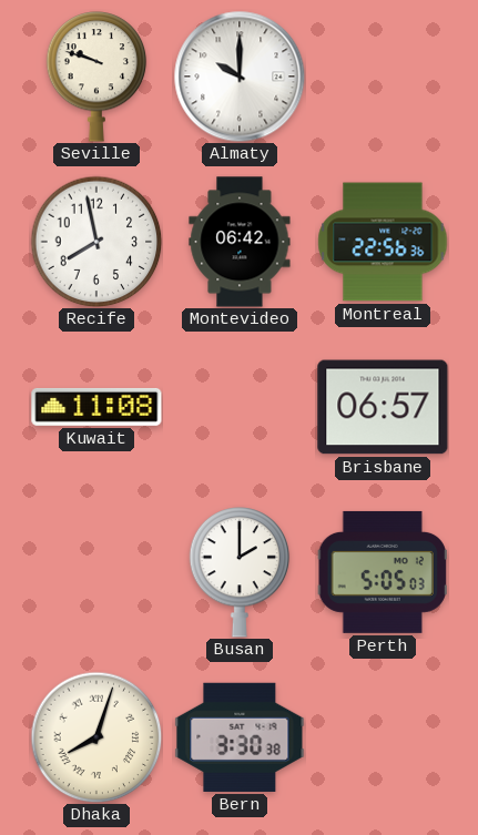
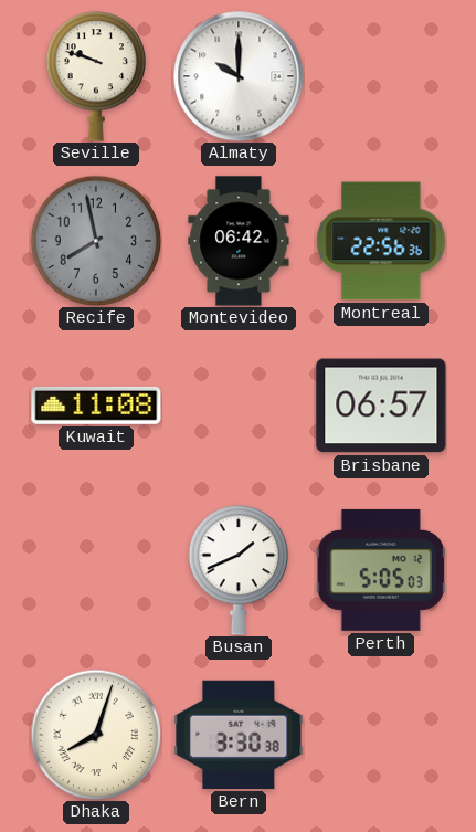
Recife dial: white -> grey
Busan: 2:00 -> 1:41
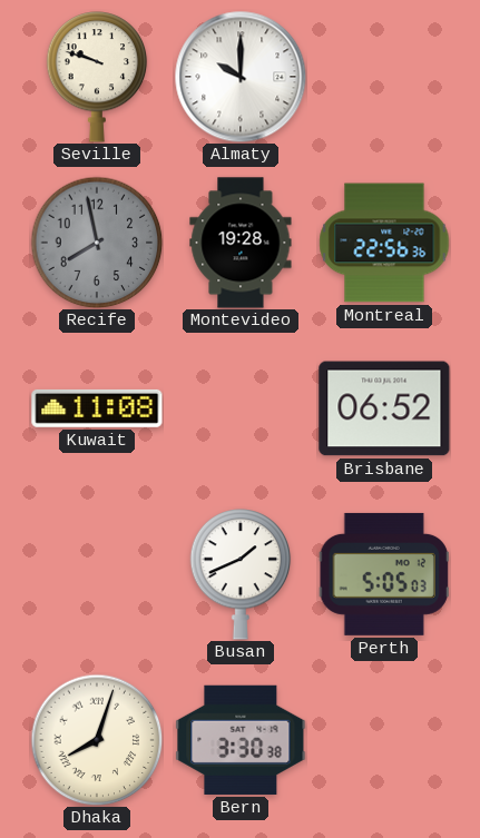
Montevideo: 06:42 -> 19:28
Brisbane: 06:57 -> 06:52
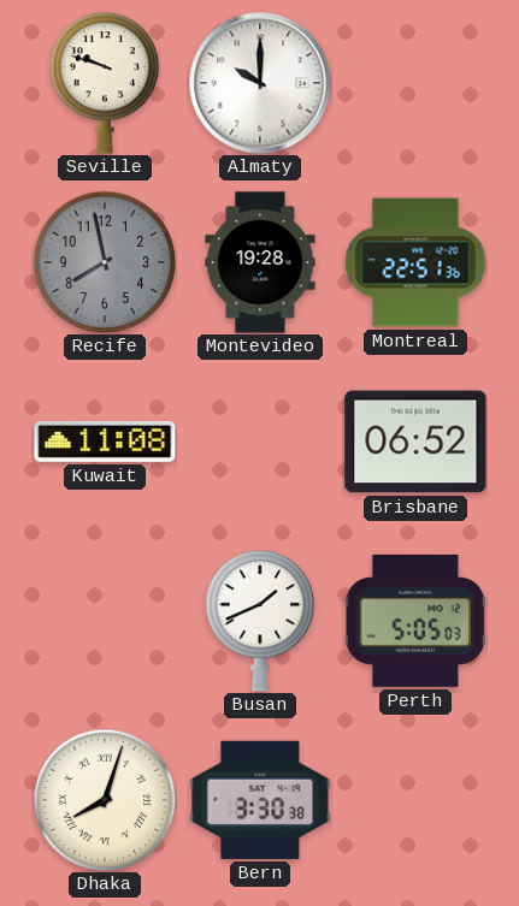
Montreal: 22:56 -> 22:51
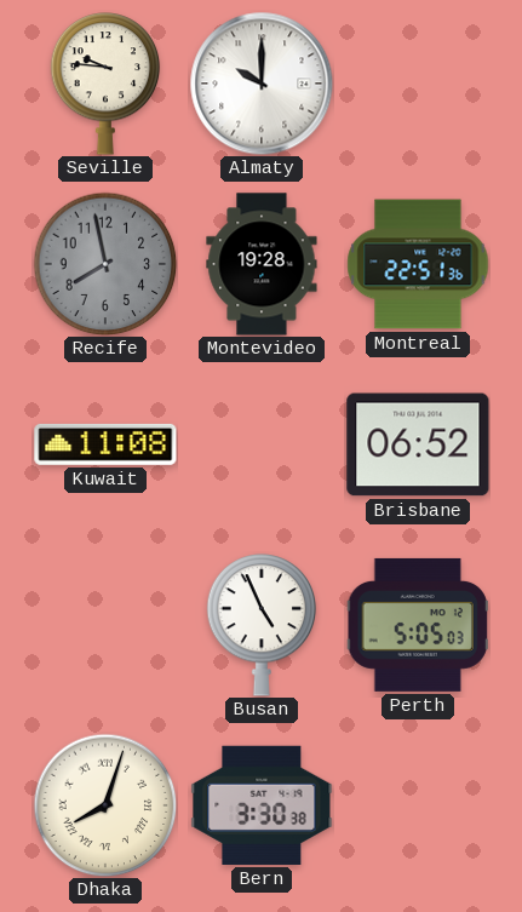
Seville: 9:48 -> 9:46
Busan: 1:41 -> 4:56
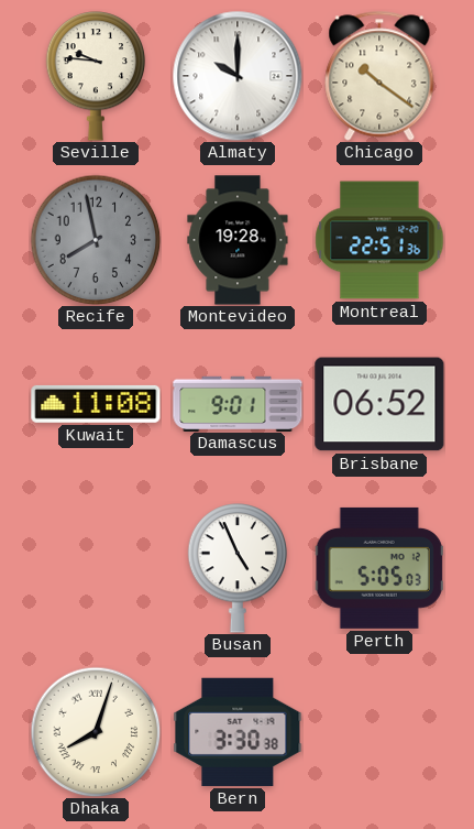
Chicago: none -> 10:21
Damascus: none -> 9:01
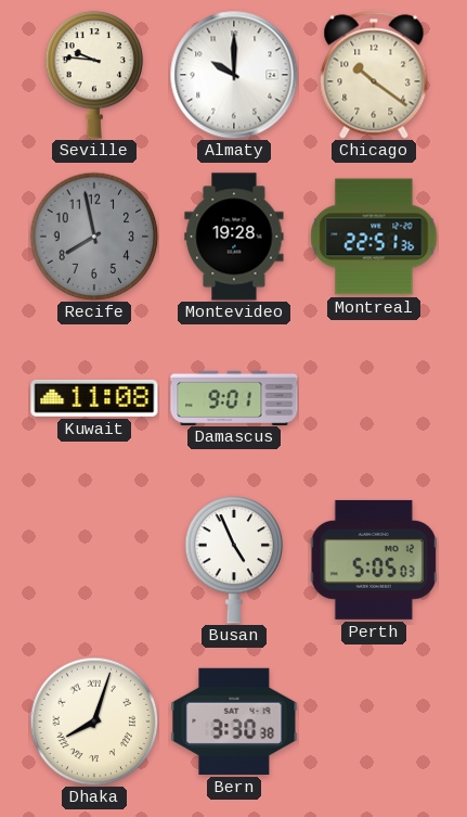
Brisbane: 06:52 -> none
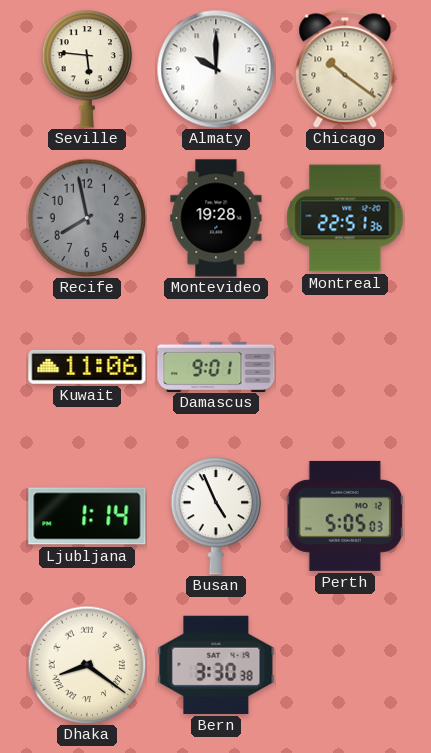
Seville: 9:46 -> 5:46
Kuwait: 11:08 -> 11:06
Ljubljana: none -> 1:14
Dhaka: 8:03 -> 8:21
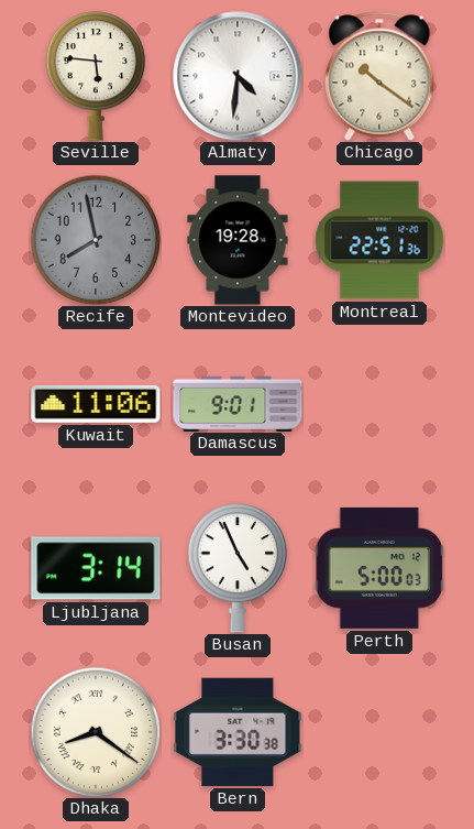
Almaty: 10:00 -> 4:31
Ljubljana: 1:14 -> 3:14
Perth: 5:05 -> 5:00
